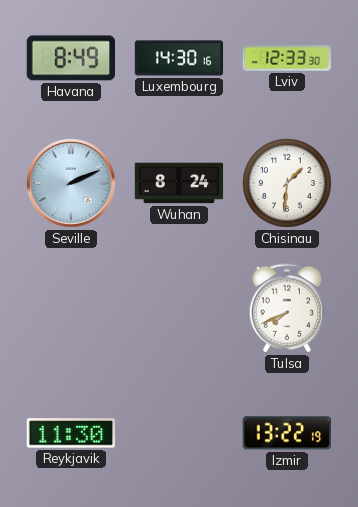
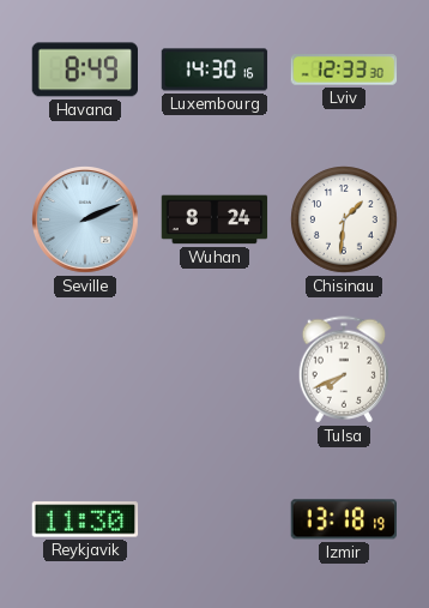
Izmir: 13:22 -> 13:18
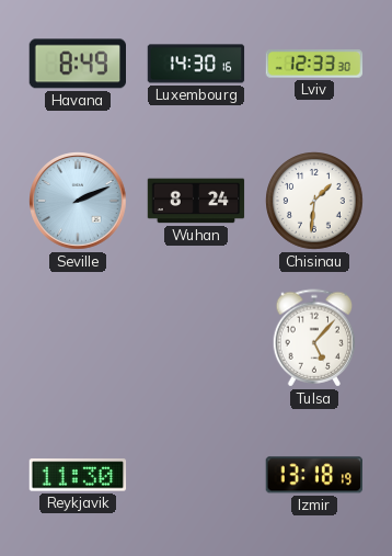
Tulsa: 7:41 -> 5:07
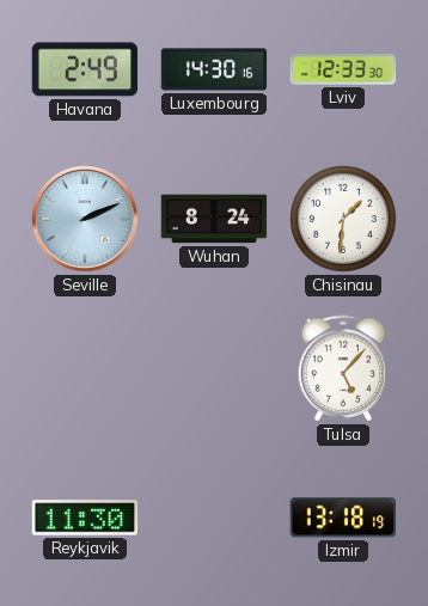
Havana: 8:49 -> 2:49
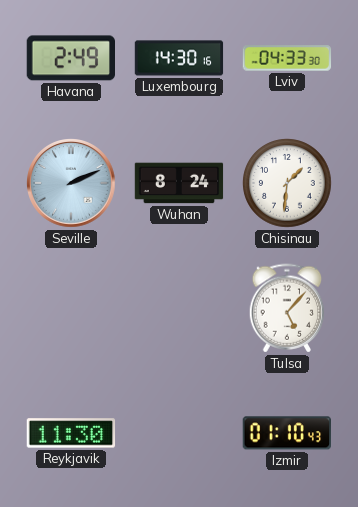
Lviv: 12:33 -> 04:33
Izmir: 13:18 -> 01:10
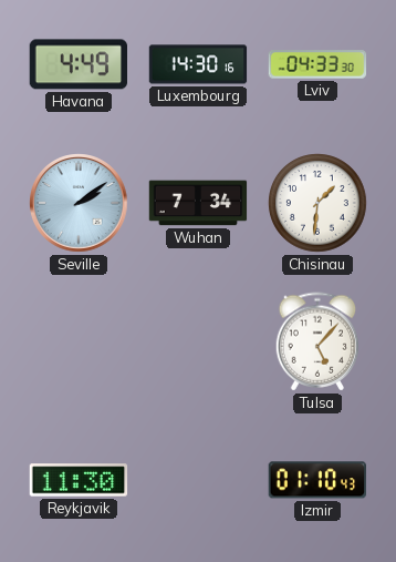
Havana: 2:49 -> 4:49
Seville: 2:11 -> 2:09
Wuhan: 8:24 -> 7:34
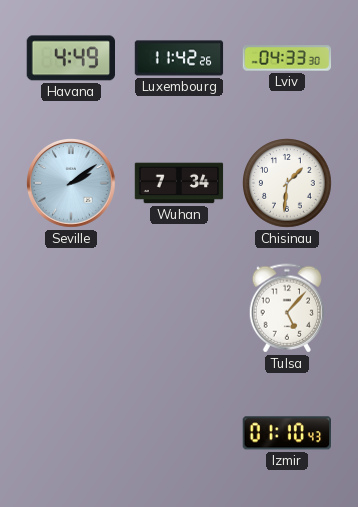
Luxembourg: 14:30 -> 11:42
Reykjavik: 11:30 -> none
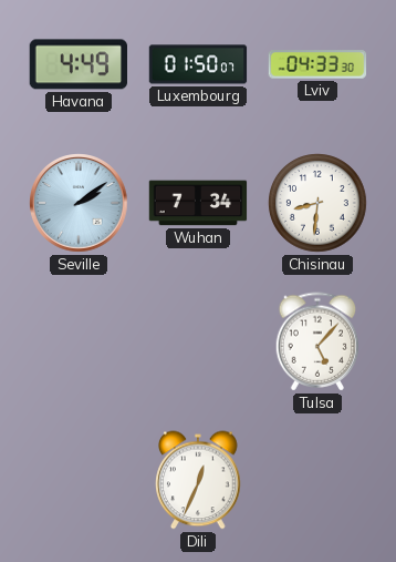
Luxembourg: 11:42 -> 01:50
Chisinau: 1:31 -> 8:31
Dili: none -> 12:34
Izmir: 01:10 -> none
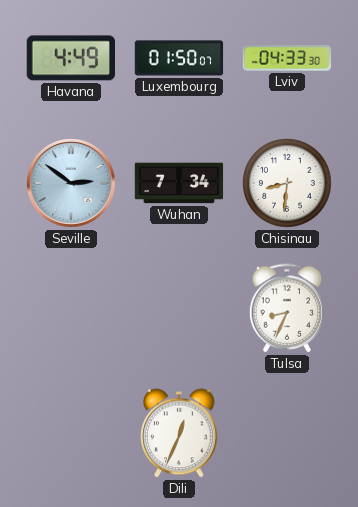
Seville: 2:09 -> 2:51
Tulsa: 5:07 -> 8:34
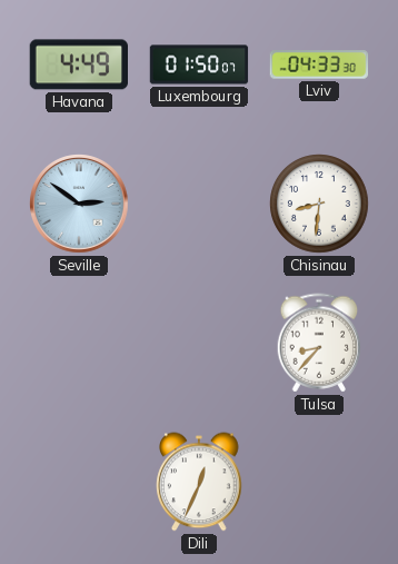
Wuhan: 7:34 -> none
Tulsa: 8:34 -> 8:37
